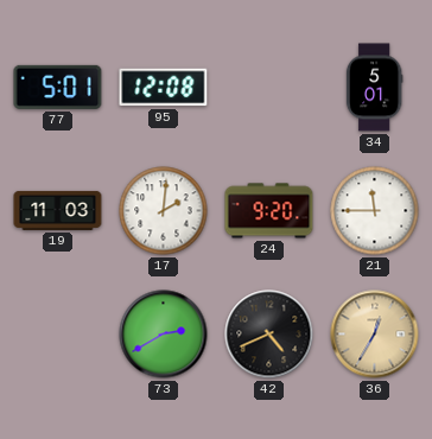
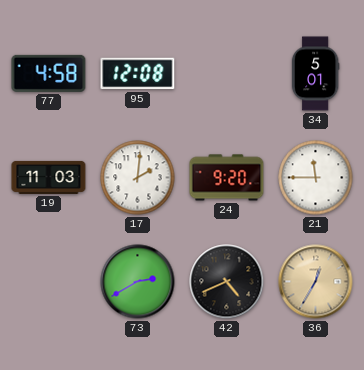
77: 5:01 -> 4:58
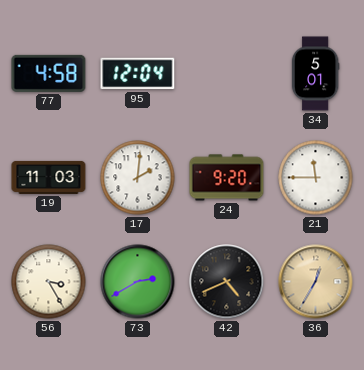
95: 12:08 -> 12:04
56: none -> 3:25
